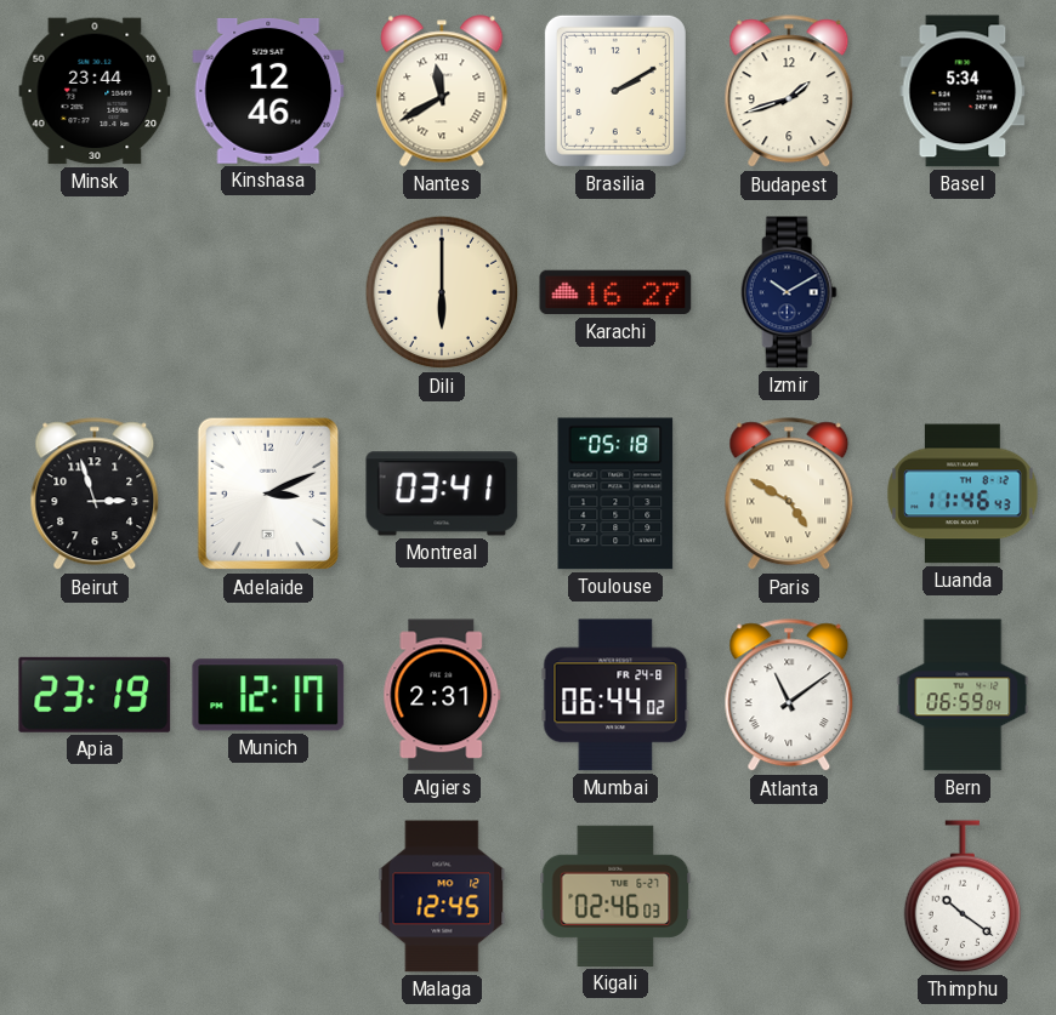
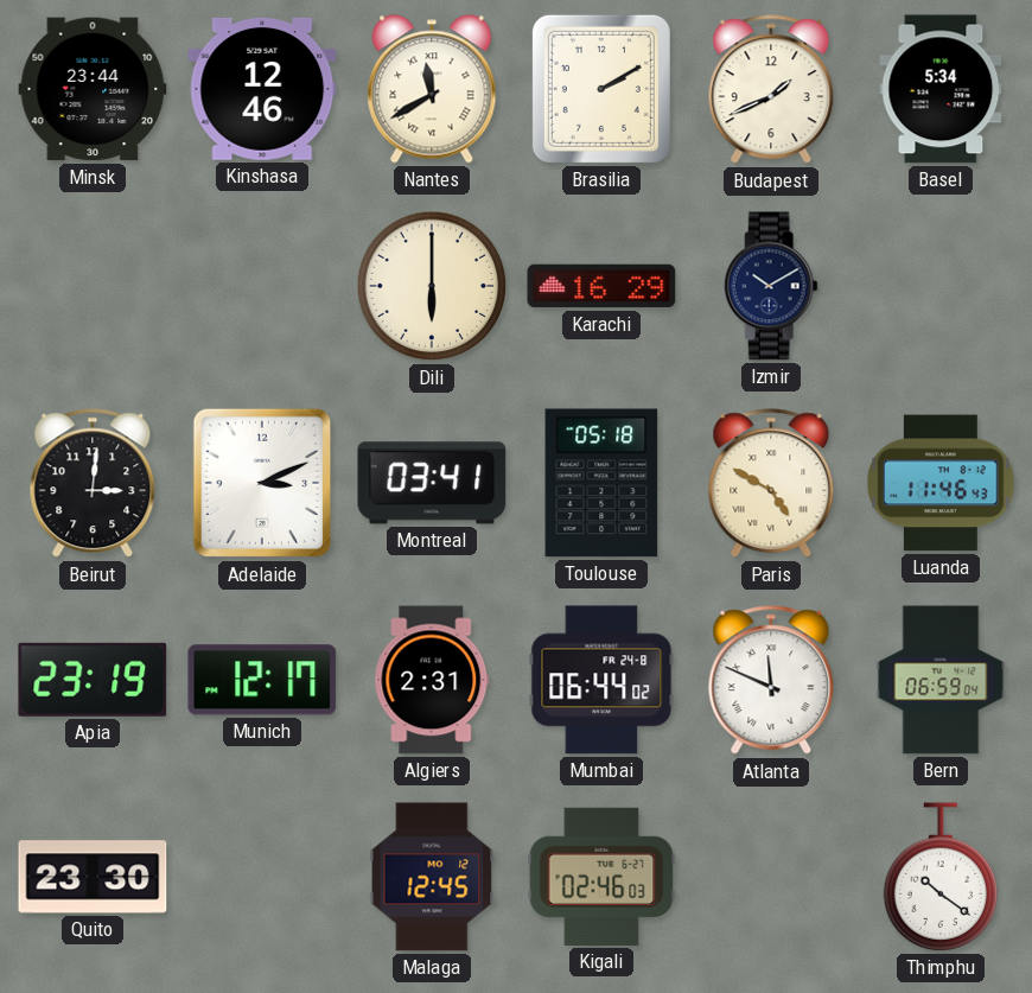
Budapest: 1:42 -> 1:41
Karachi: 16:27 -> 16:29
Beirut: 2:57 -> 3:01
Atlanta: 11:09 -> 11:49
Quito: none -> 23:30
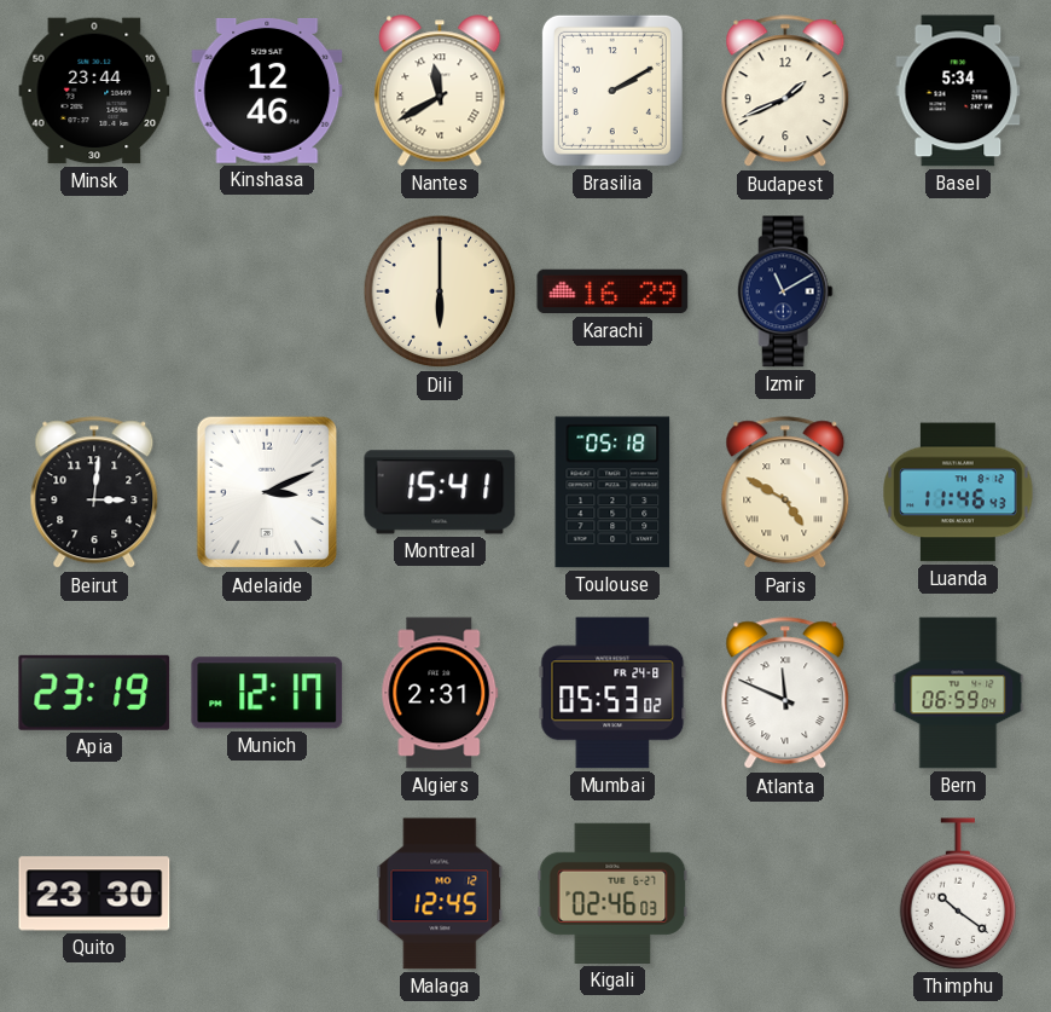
Izmir: 10:10 -> 11:10
Montreal: 03:41 -> 15:41
Mumbai: 06:44 -> 05:53
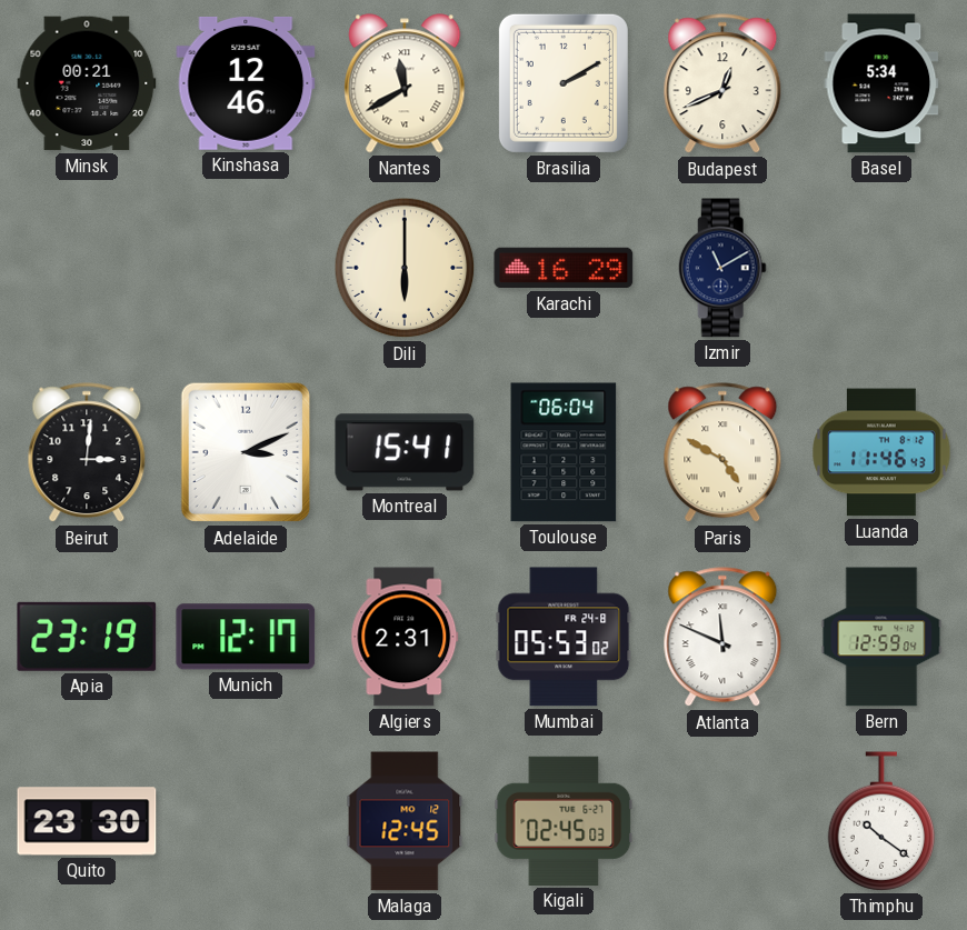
Minsk: 23:44 -> 00:21
Budapest: 1:41 -> 12:41
Toulouse: 05:18 -> 06:04
Bern: 06:59 -> 12:59
Kigali: 02:46 -> 02:45
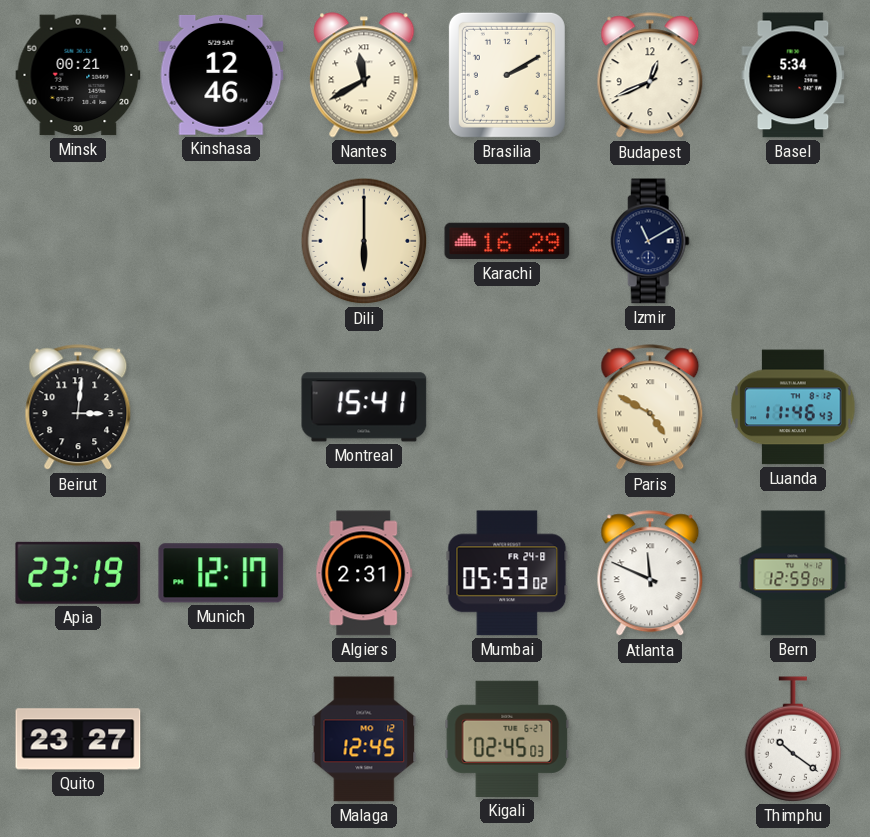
Adelaide: 3:11 -> none
Toulouse: 06:04 -> none
Quito: 23:30 -> 23:27
